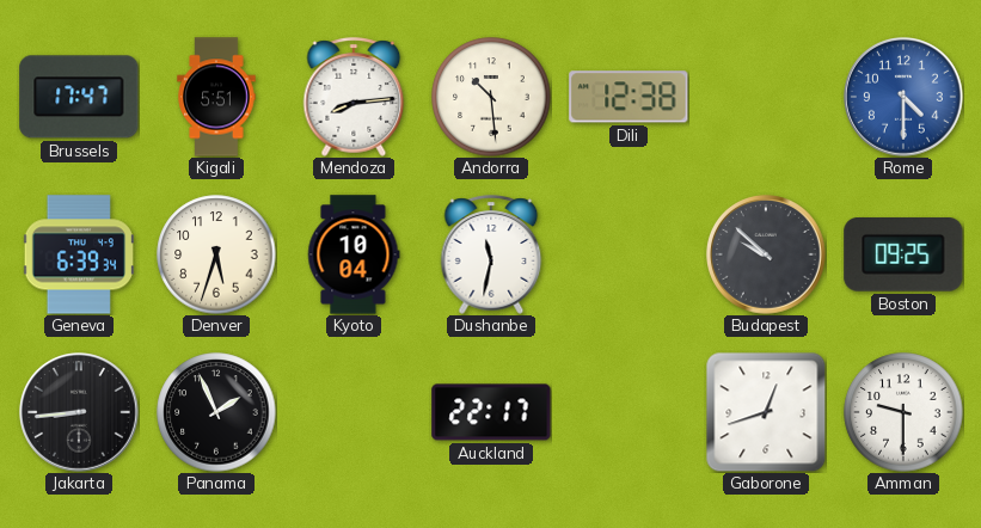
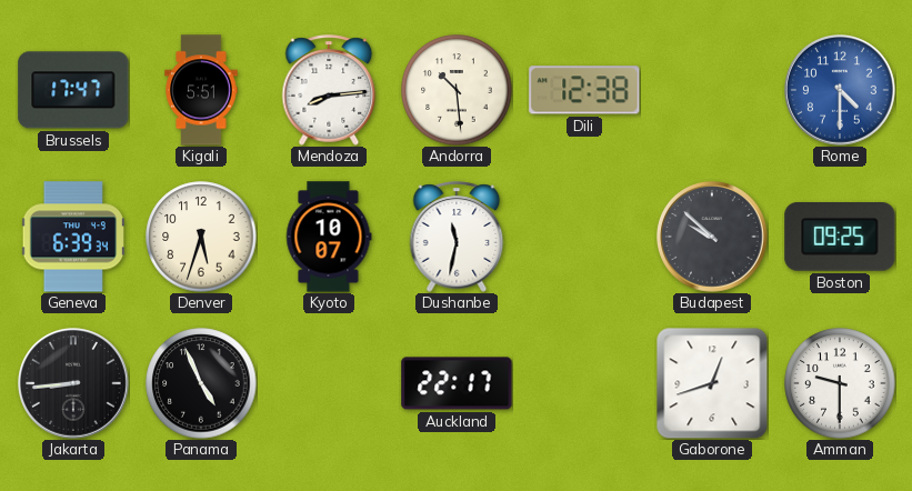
Kyoto: 10:04 -> 10:07
Panama: 1:56 -> 4:56
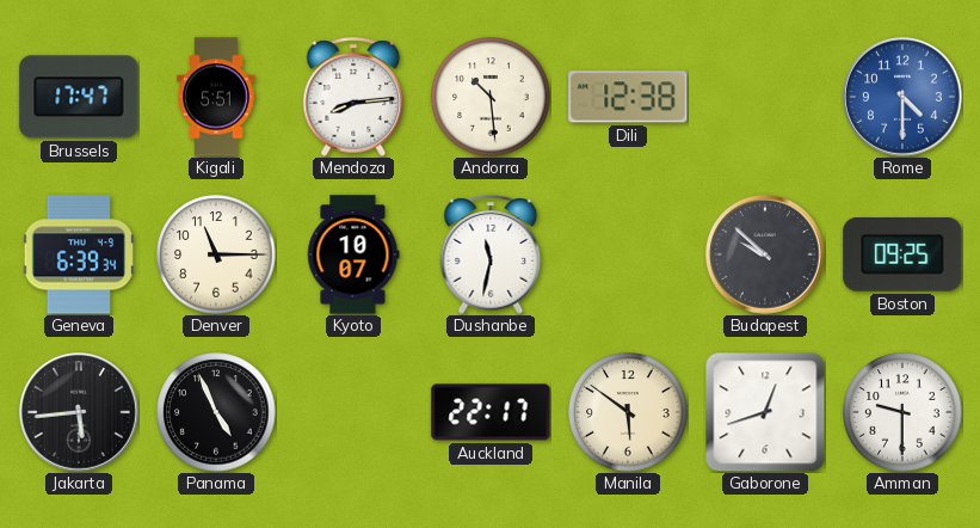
Denver: 5:33 -> 11:15
Jakarta: 8:44 -> 5:44
Manila: none -> 5:51
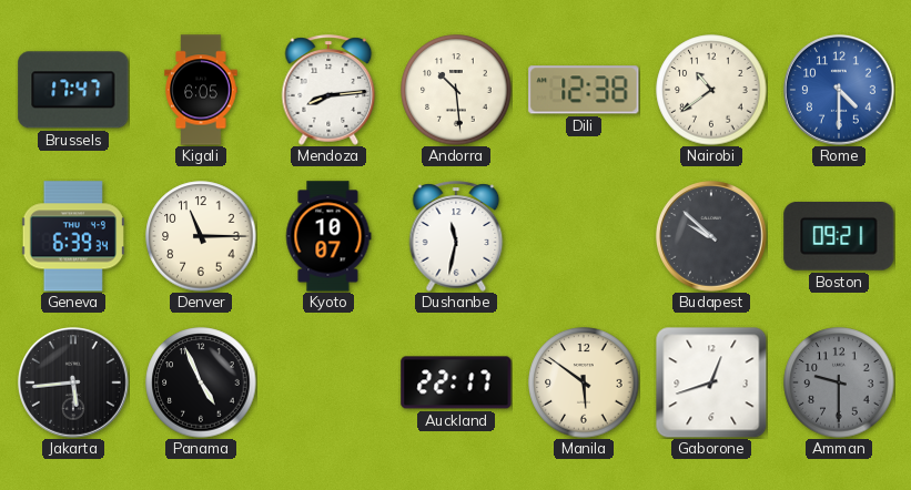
Kigali: 5:51 -> 6:05
Nairobi: none -> 10:39
Boston: 09:25 -> 09:21
Amman dial: white -> grey
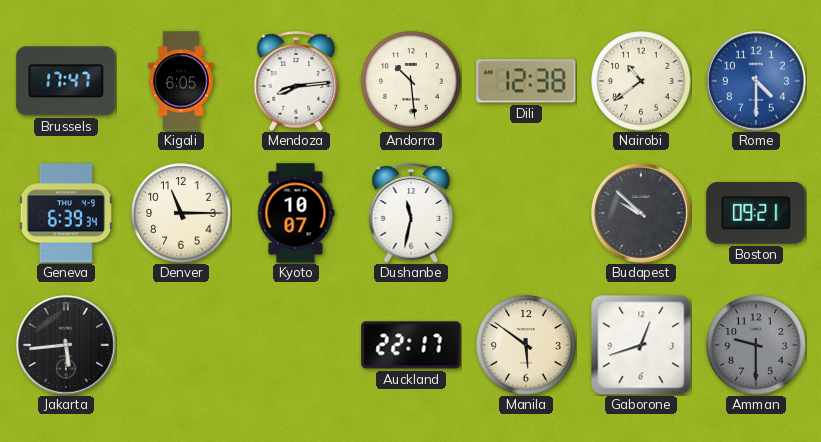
Panama: 4:56 -> none
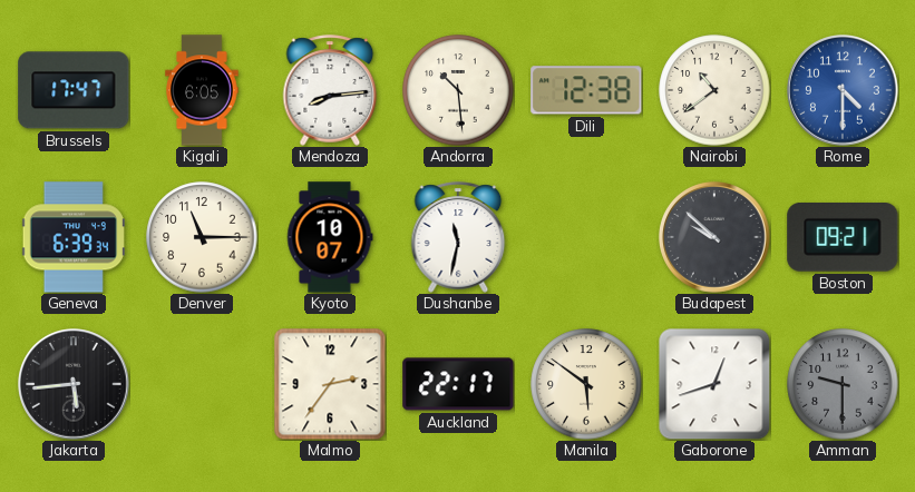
Malmo: none -> 2:36
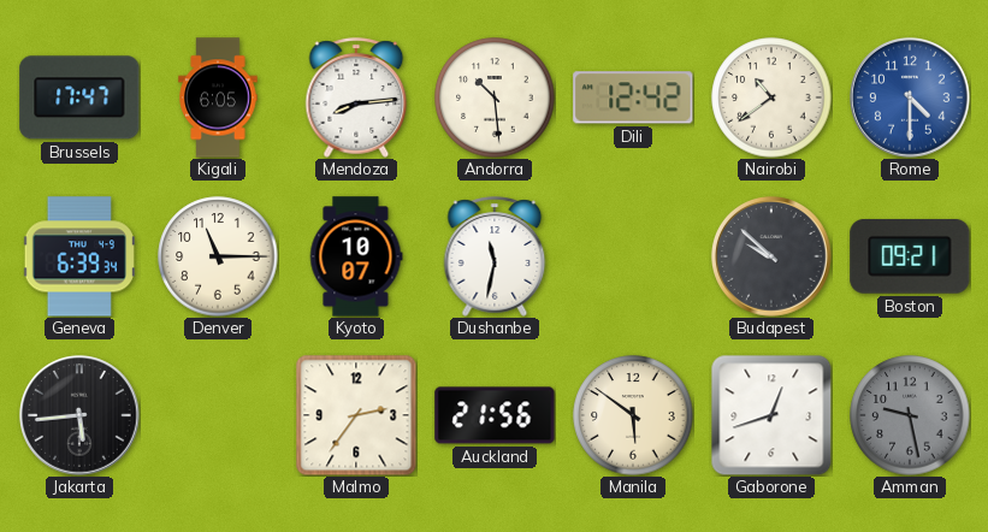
Dili: 12:38 -> 12:42
Auckland: 22:17 -> 21:56
Amman: 9:30 -> 9:28
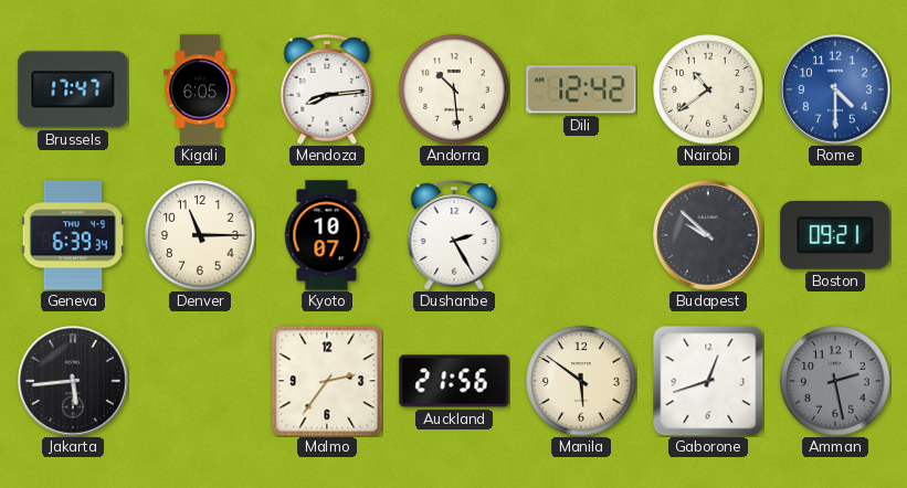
Dushanbe: 11:32 -> 2:25
Amman: 9:28 -> 2:28
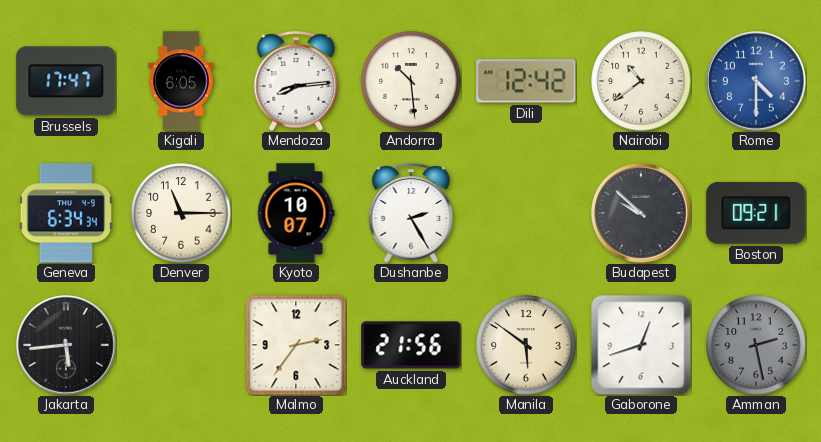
Geneva: 6:39 -> 6:34
